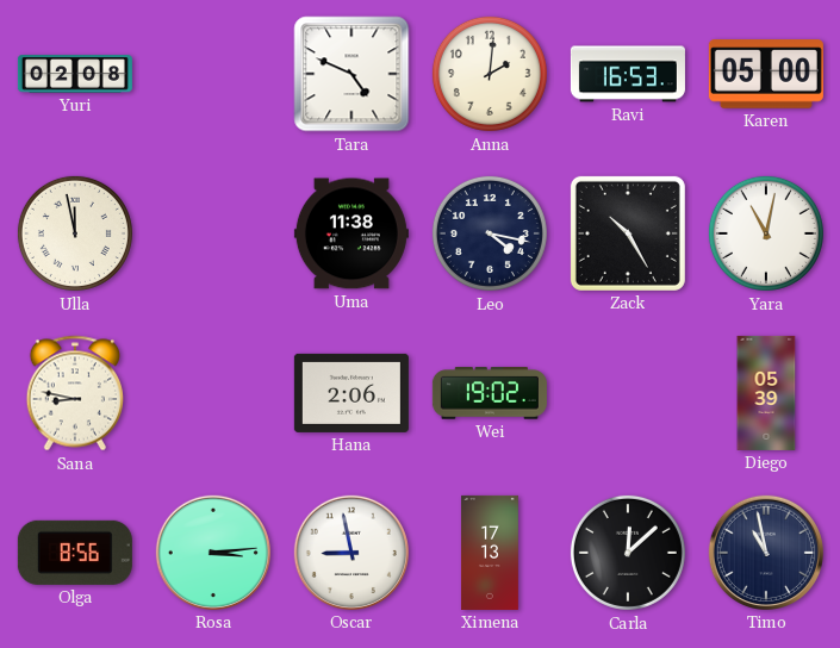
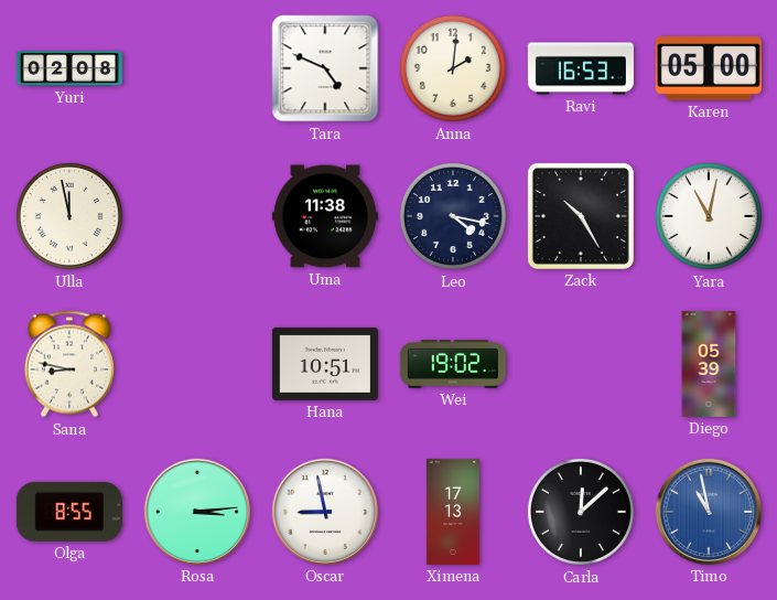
Hana: 2:06 -> 10:51
Olga: 8:56 -> 8:55
Timo dial: navy -> blue
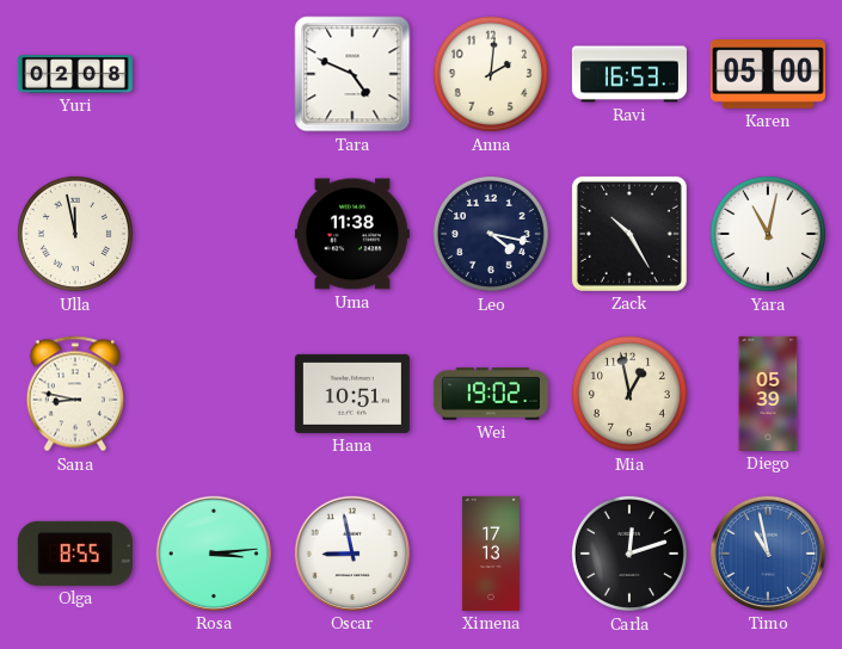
Mia: none -> 12:58
Carla: 12:08 -> 12:12
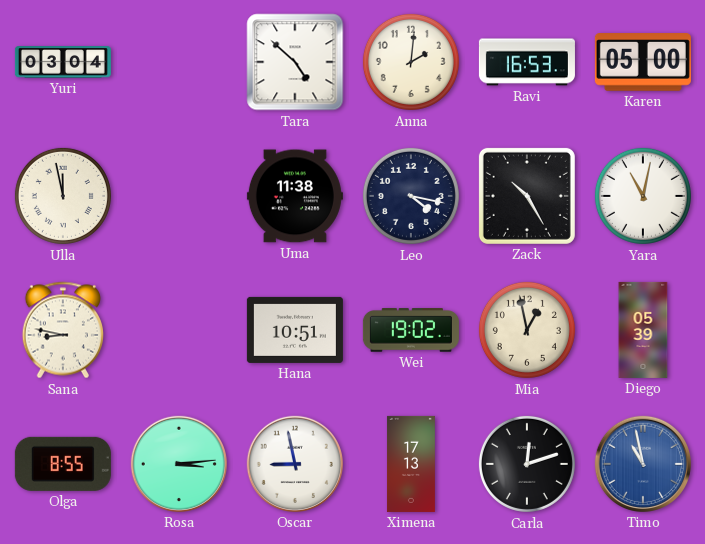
Yuri: 02:08 -> 03:04
Tara: 4:49 -> 4:52
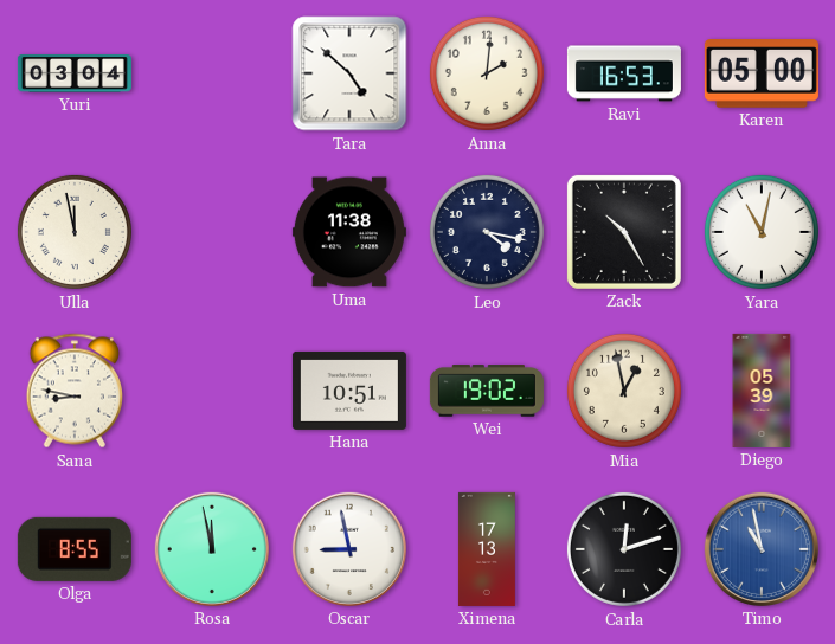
Rosa: 3:14 -> 11:58
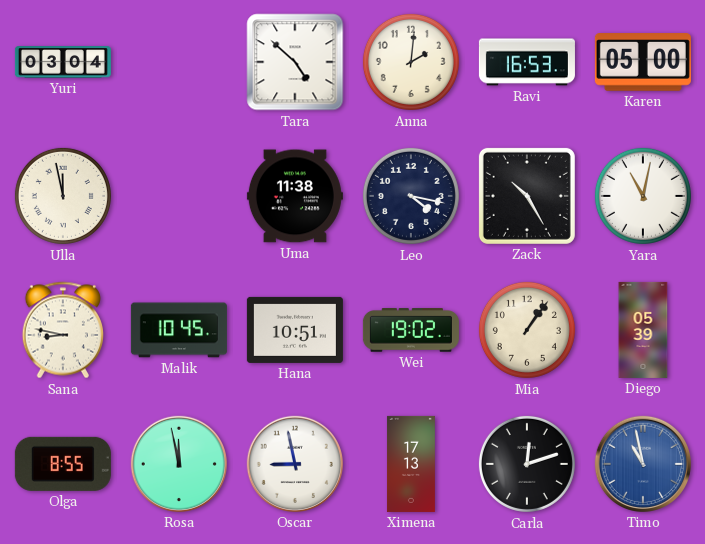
Malik: none -> 10:45
Mia: 12:58 -> 1:06
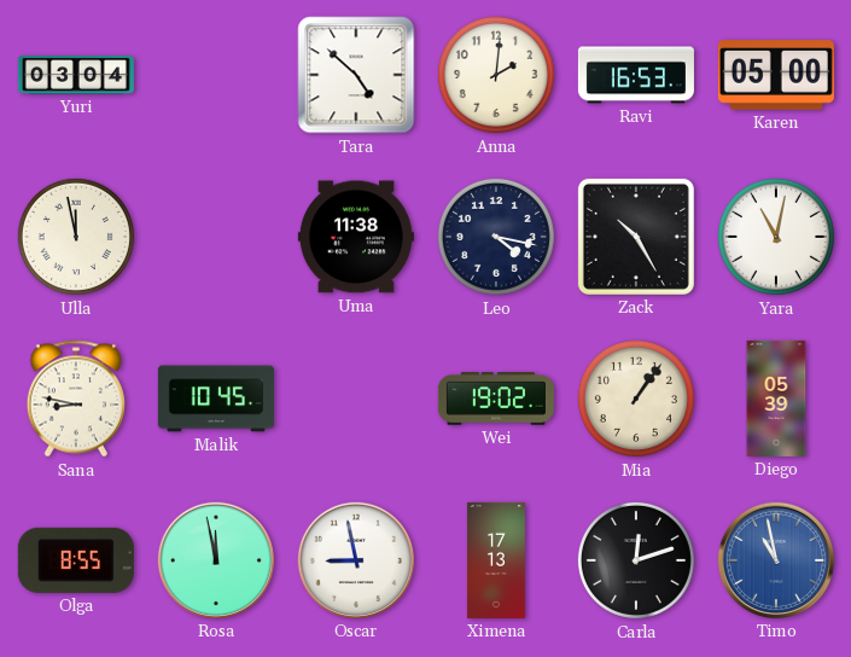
Hana: 10:51 -> none
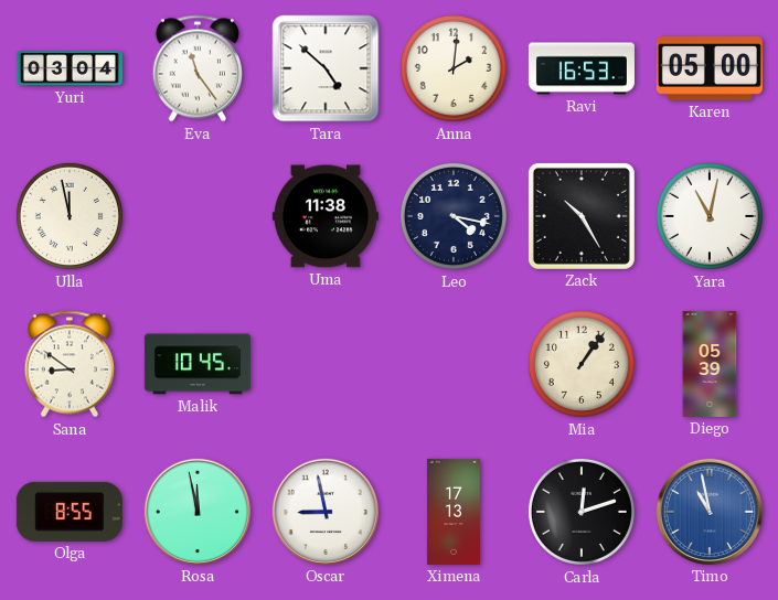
Eva: none -> 11:24
Sana: 8:47 -> 8:51
Wei: 19:02 -> none
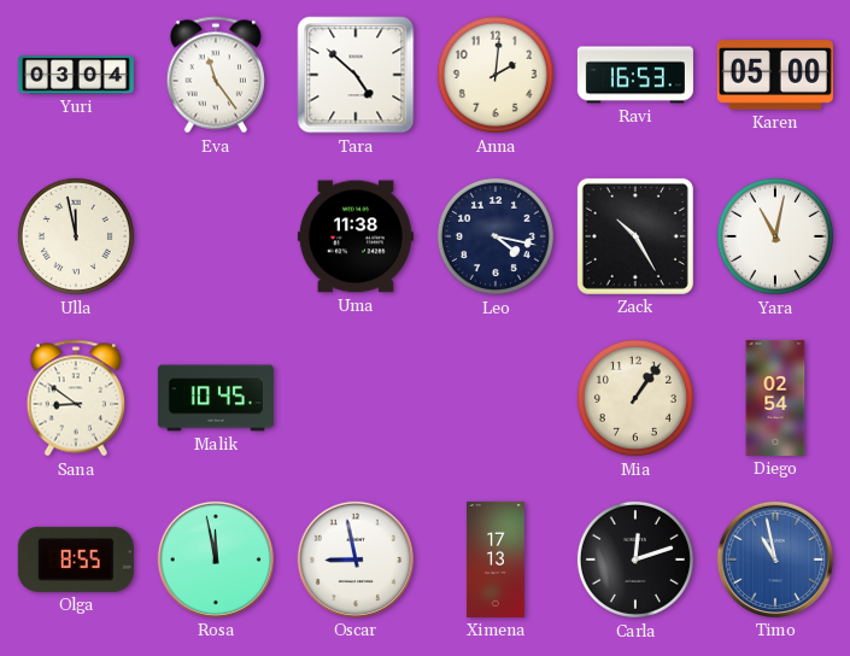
Diego: 05:39 -> 02:54
